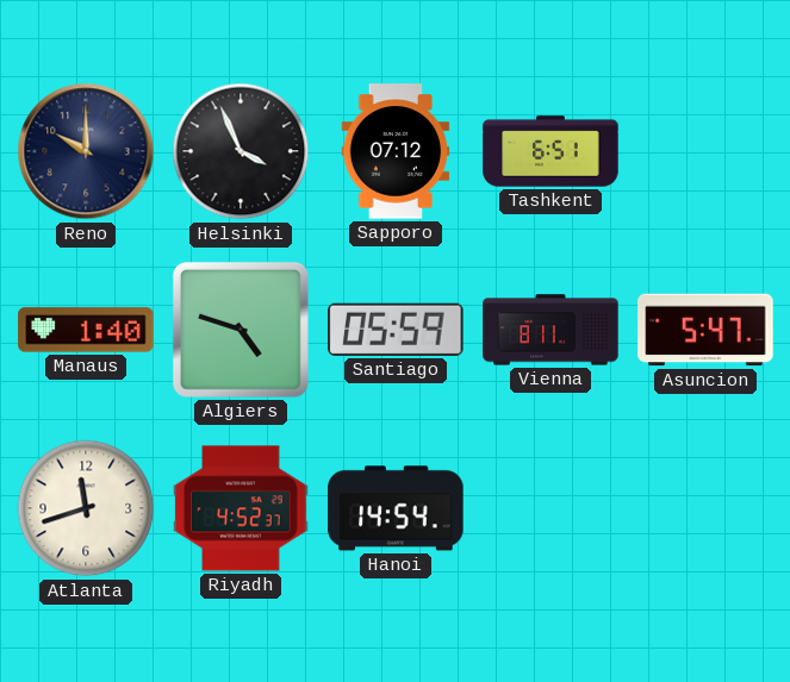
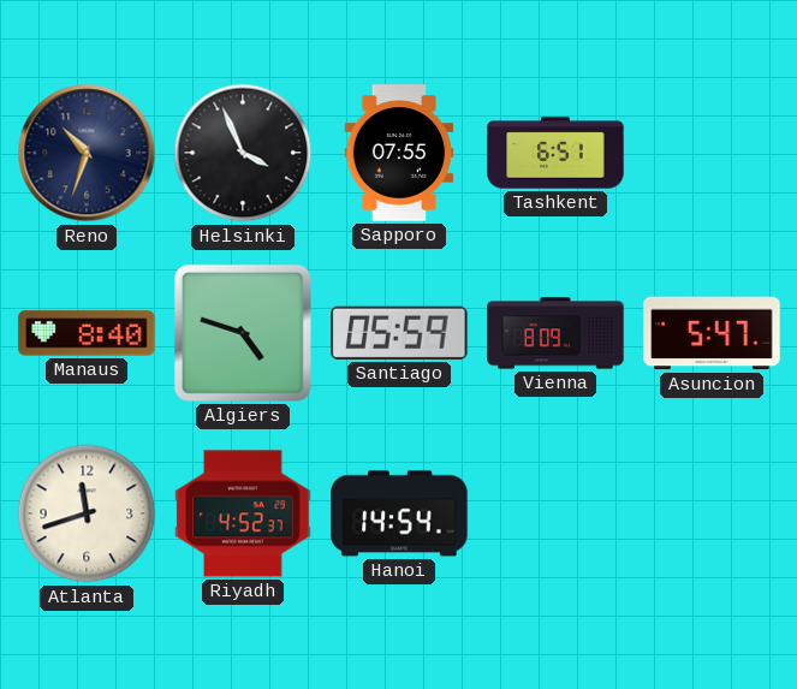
Reno: 10:00 -> 10:33
Sapporo: 07:12 -> 07:55
Manaus: 1:40 -> 8:40
Vienna: 8:11 -> 8:09
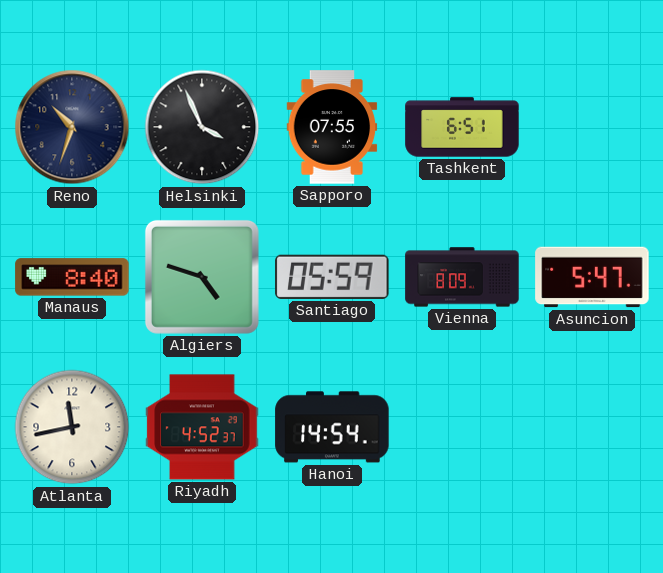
Atlanta: 11:42 -> 11:43
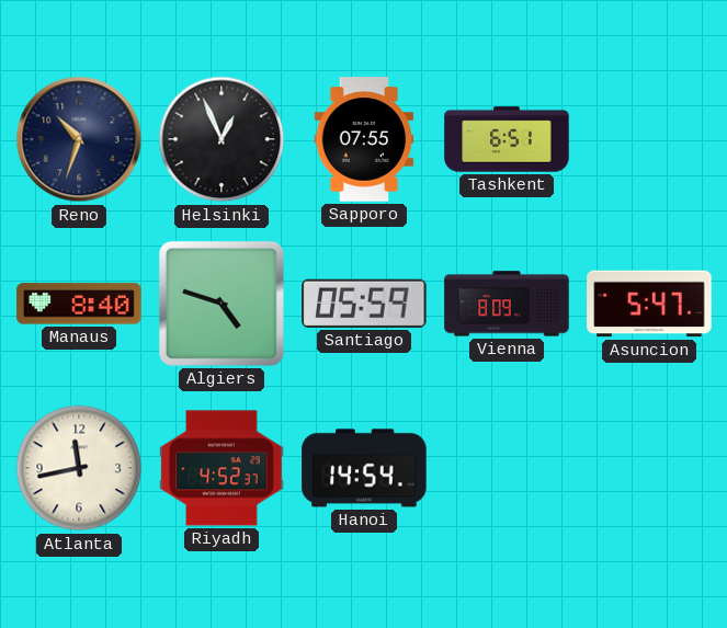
Helsinki: 3:56 -> 12:56
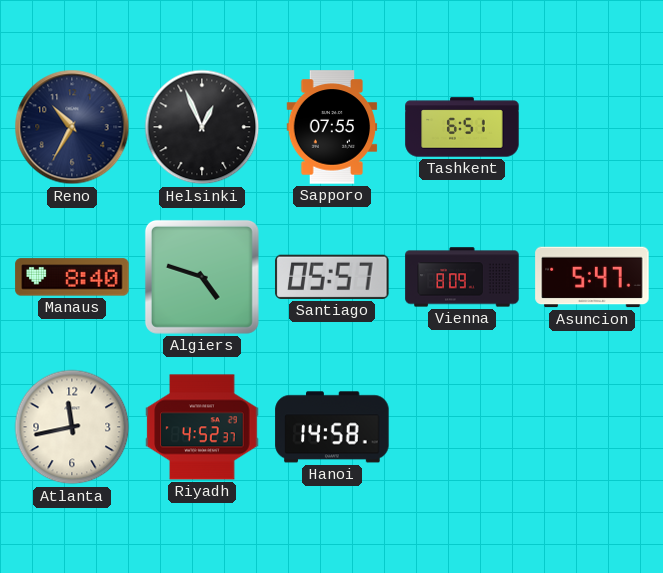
Reno: 10:33 -> 10:35
Santiago: 05:59 -> 05:57
Hanoi: 14:54 -> 14:58
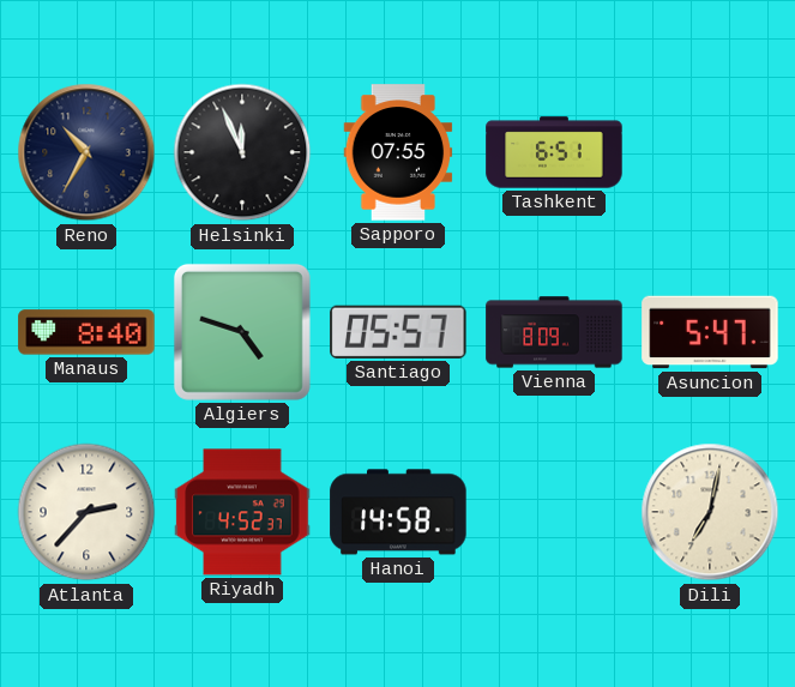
Helsinki: 12:56 -> 11:56
Atlanta: 11:43 -> 2:37
Dili: none -> 7:02
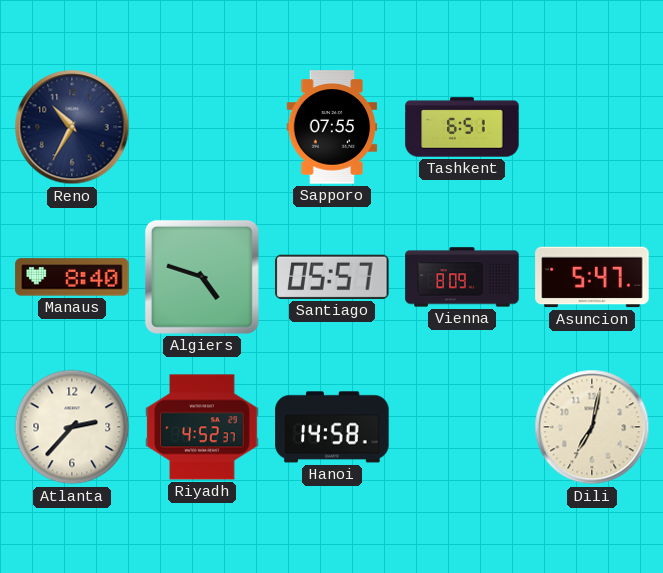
Helsinki: 11:56 -> none
